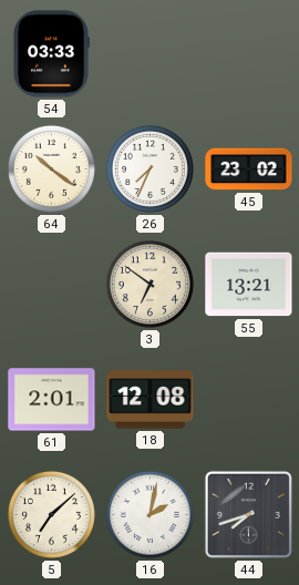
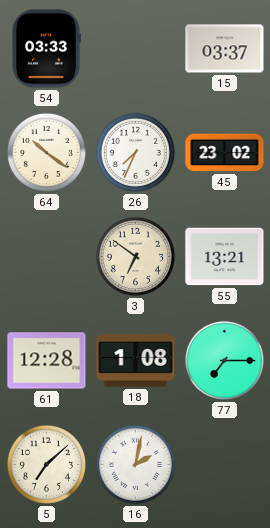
15: none -> 03:37
61: 2:01 -> 12:28
18: 12:08 -> 1:08
77: none -> 7:15
44: 7:42 -> none
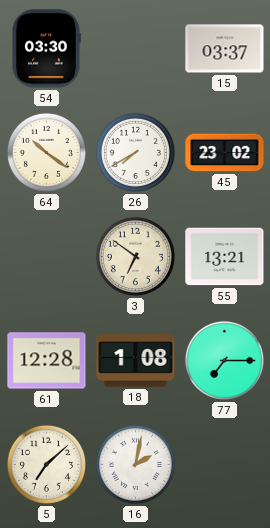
54: 03:33 -> 03:30
26: 7:34 -> 7:40
